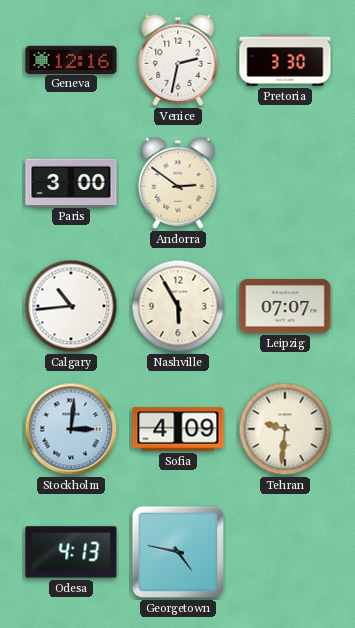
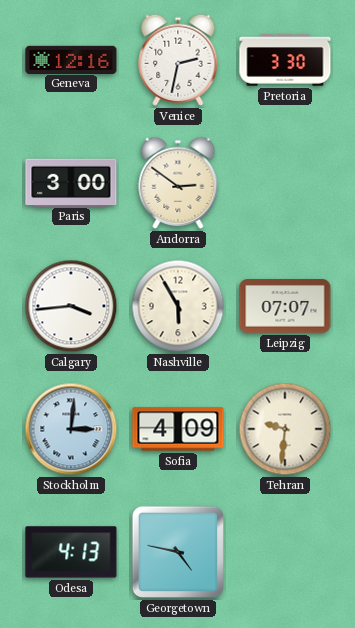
Calgary: 10:44 -> 3:44
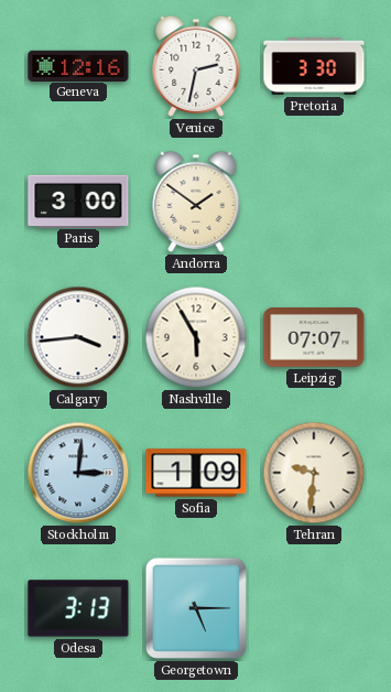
Andorra: 2:51 -> 1:51
Sofia: 4:09 -> 1:09
Odesa: 4:13 -> 3:13
Georgetown: 4:47 -> 5:15
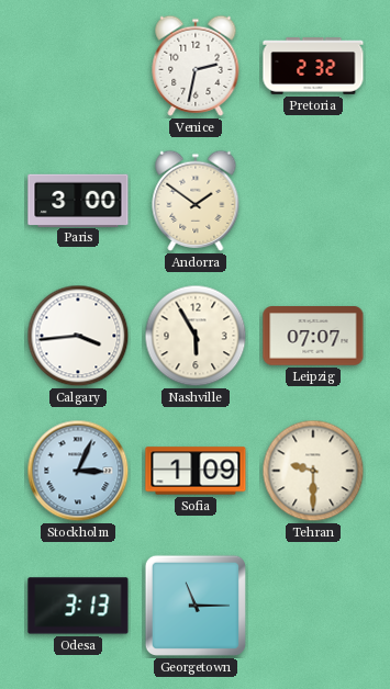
Geneva: 12:16 -> none
Pretoria: 3:30 -> 2:32
Stockholm: 3:01 -> 3:04
Tehran: 9:31 -> 9:30
Georgetown: 5:15 -> 11:15
